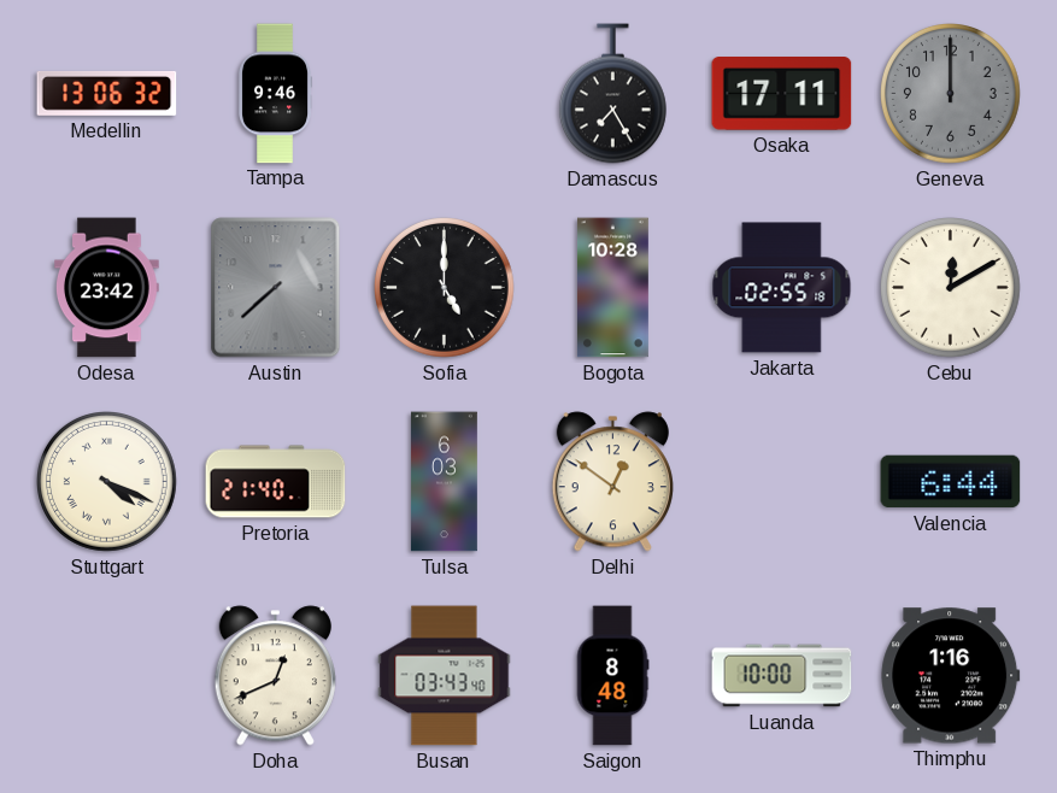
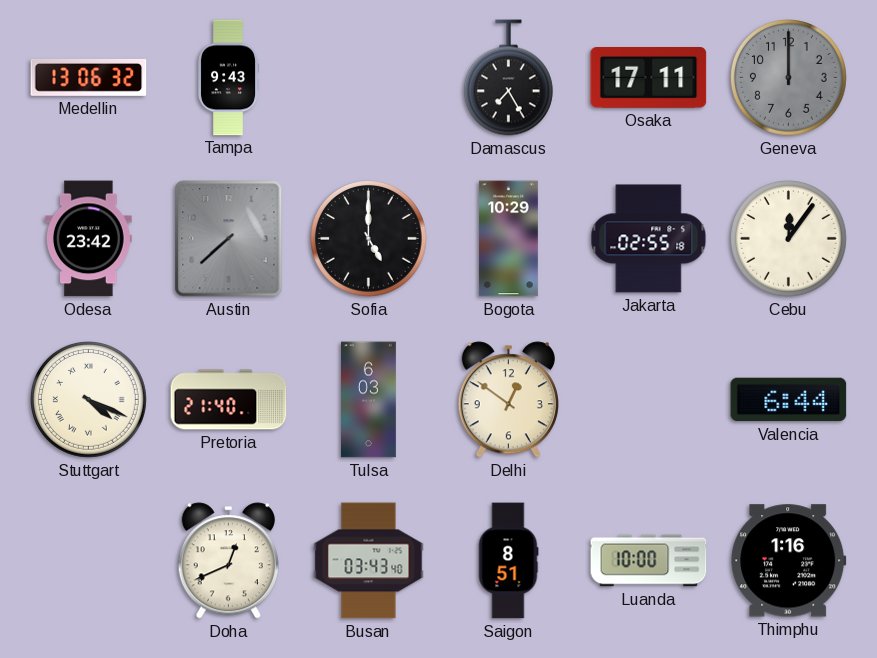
Tampa: 9:46 -> 9:43
Bogota: 10:28 -> 10:29
Cebu: 12:10 -> 12:06
Saigon: 8:48 -> 8:51
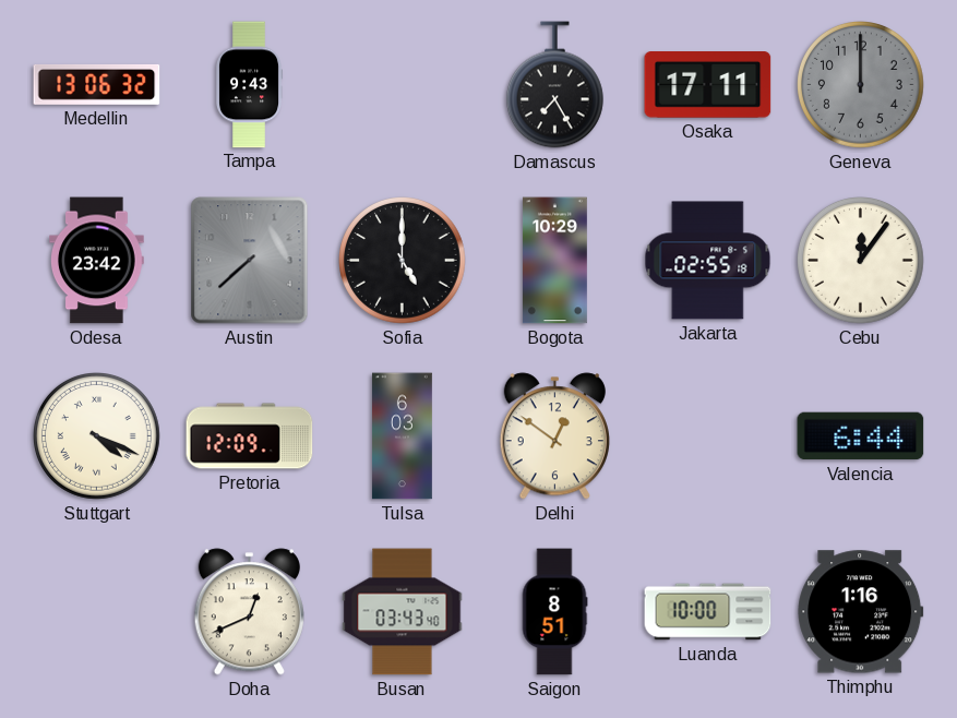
Pretoria: 21:40 -> 12:09
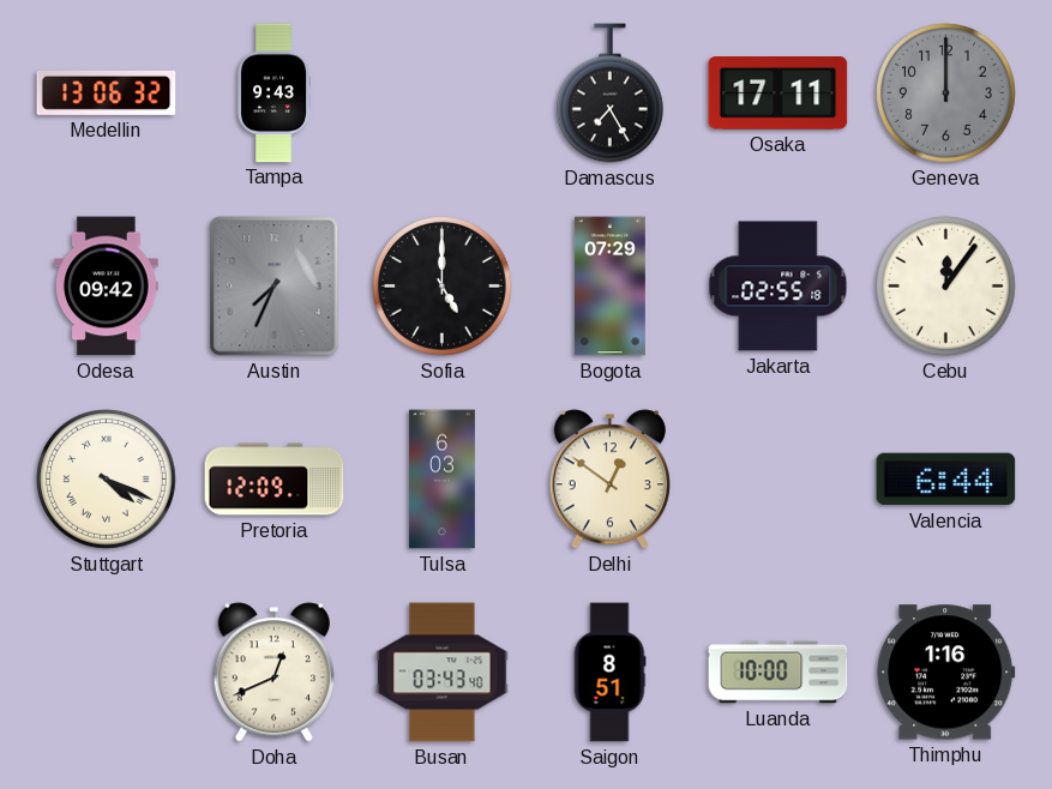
Odesa: 23:42 -> 09:42
Austin: 7:38 -> 7:34
Bogota: 10:29 -> 07:29
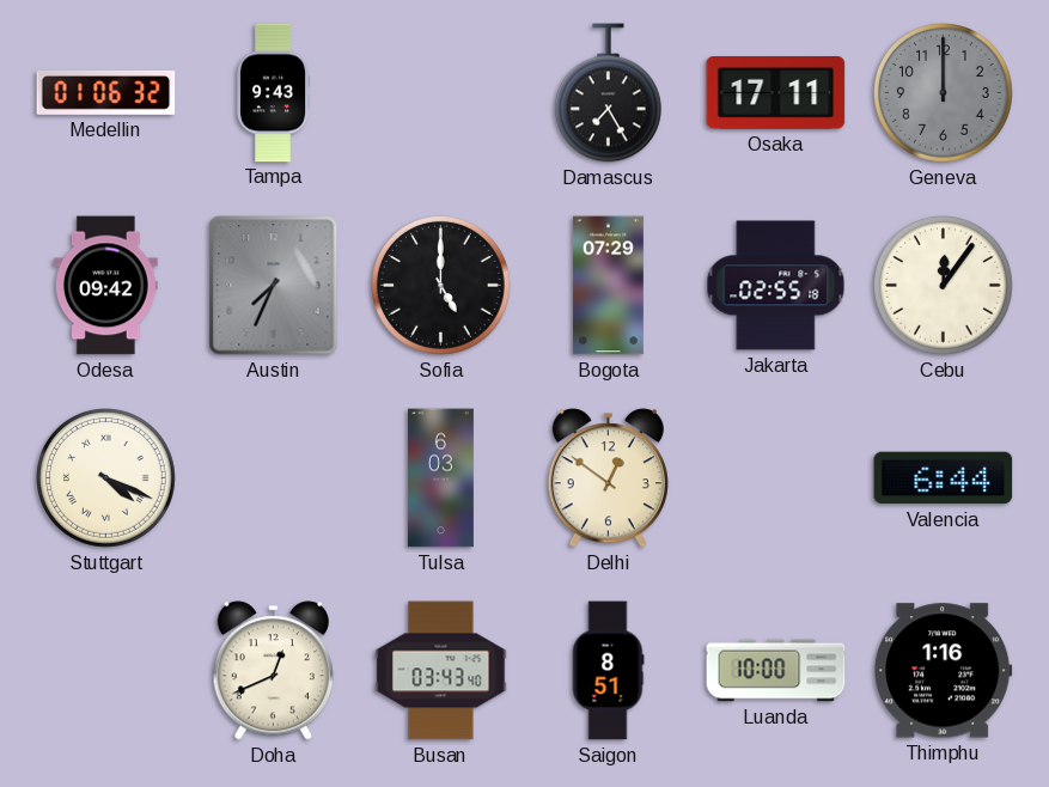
Medellin: 13:06 -> 01:06
Pretoria: 12:09 -> none
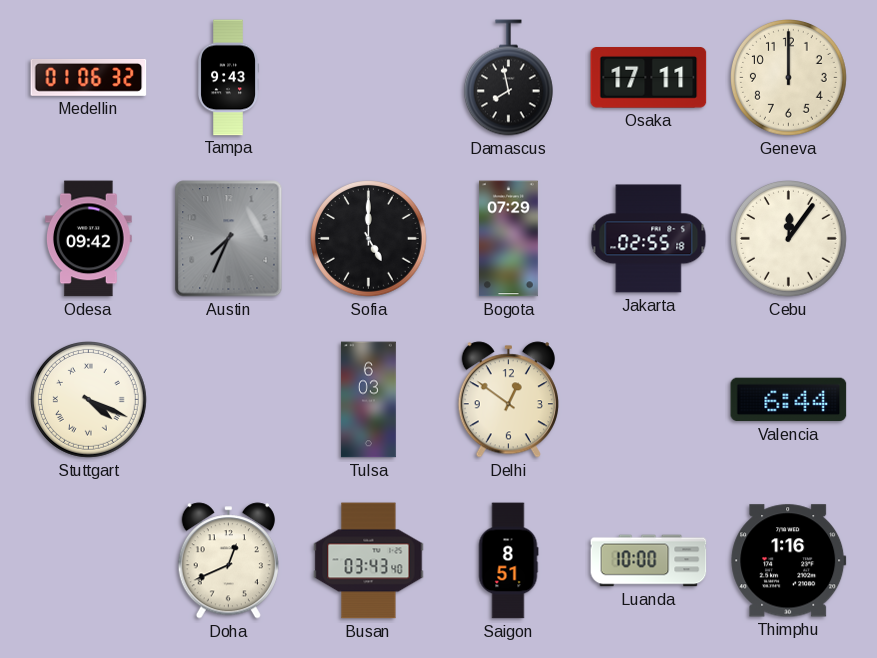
Damascus: 7:25 -> 7:58
Geneva dial: grey -> cream
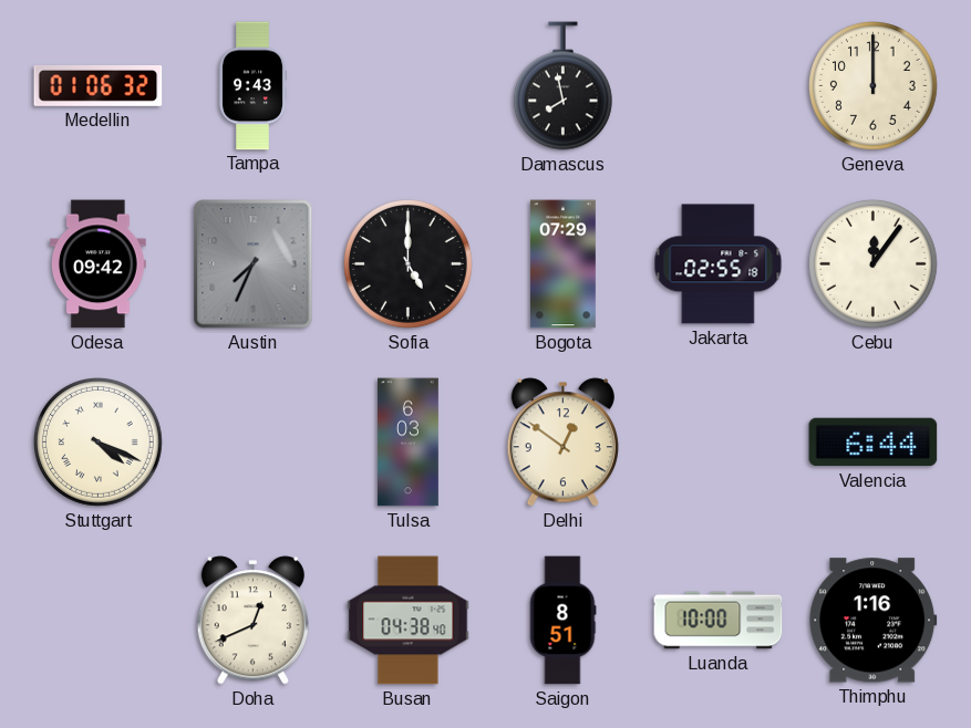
Osaka: 17:11 -> none
Busan: 03:43 -> 04:38
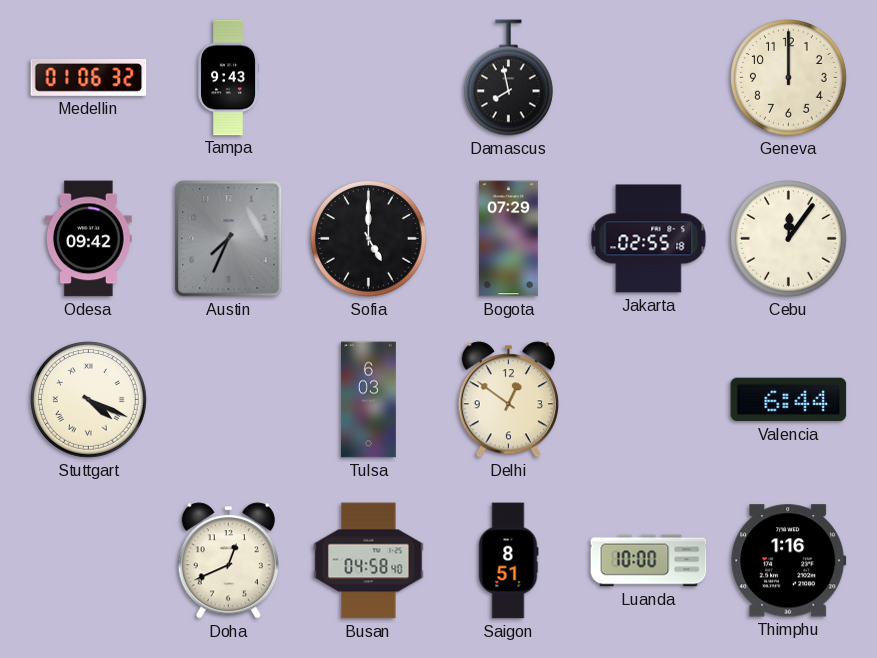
Busan: 04:38 -> 04:58
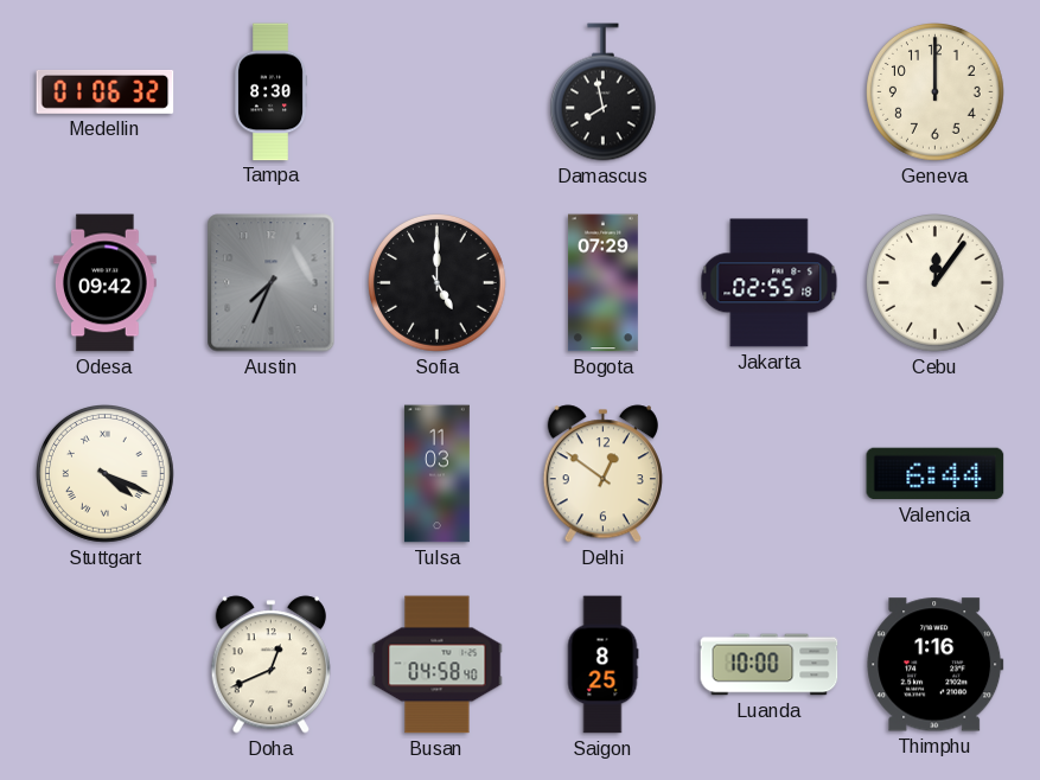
Tampa: 9:43 -> 8:30
Tulsa: 6:03 -> 11:03
Saigon: 8:51 -> 8:25
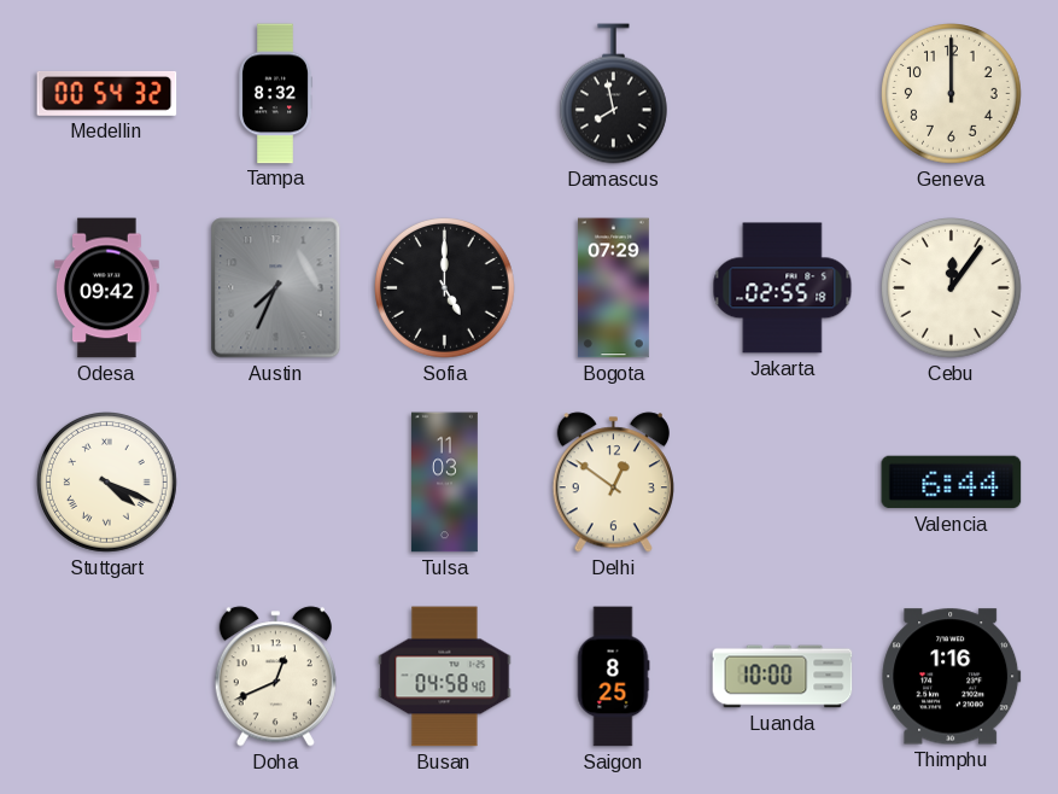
Medellin: 01:06 -> 00:54
Tampa: 8:30 -> 8:32
